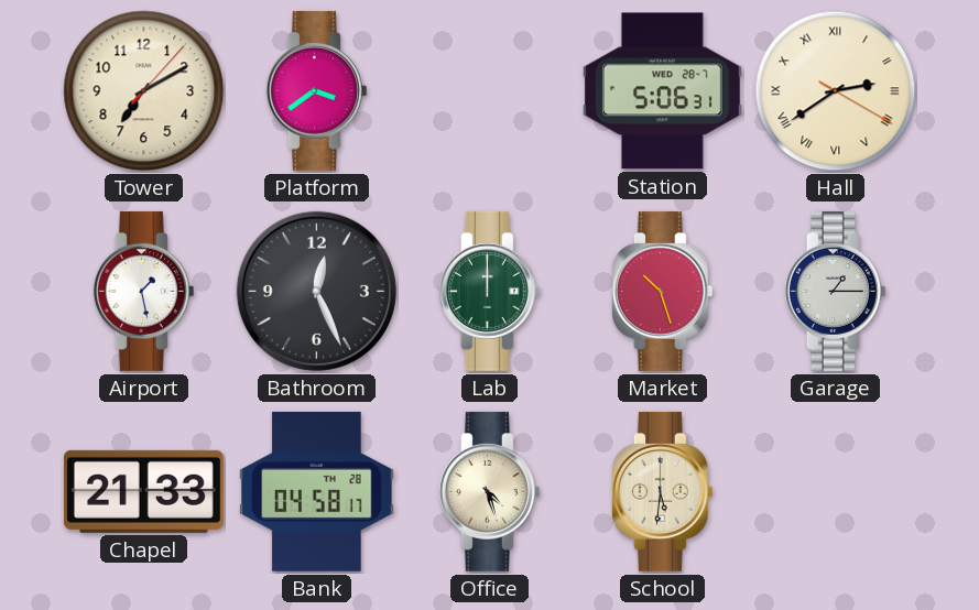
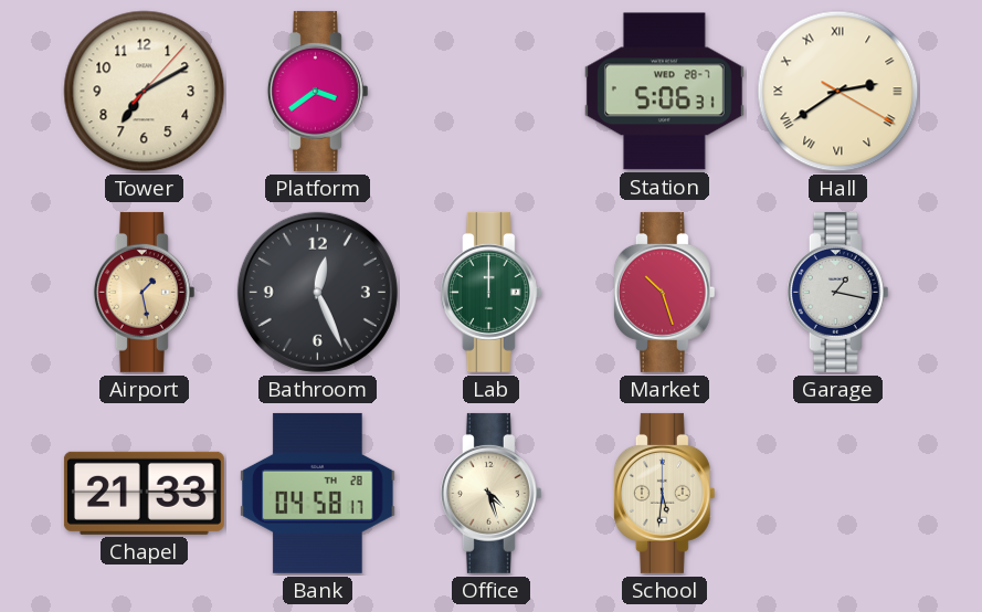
Airport dial: white -> champagne
Garage: 1:15 -> 1:17
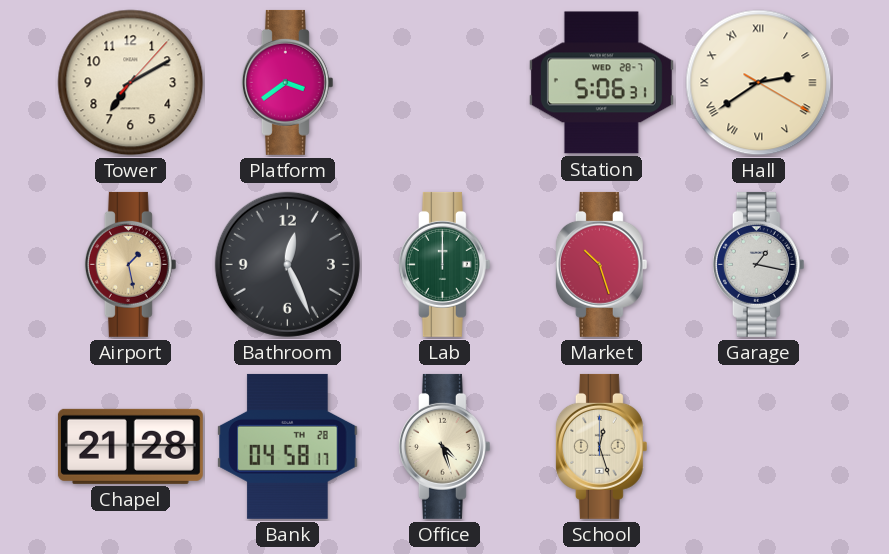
Chapel: 21:33 -> 21:28
School: 5:31 -> 12:27
